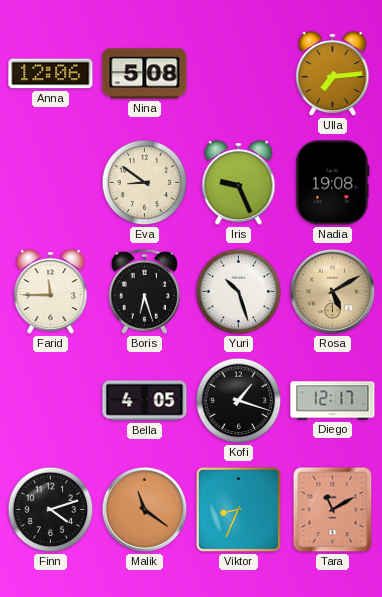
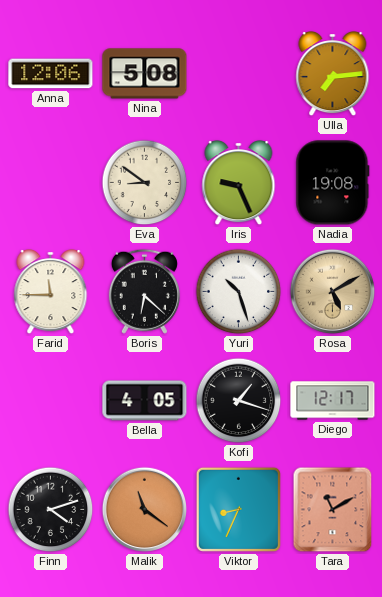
Boris: 6:27 -> 6:22
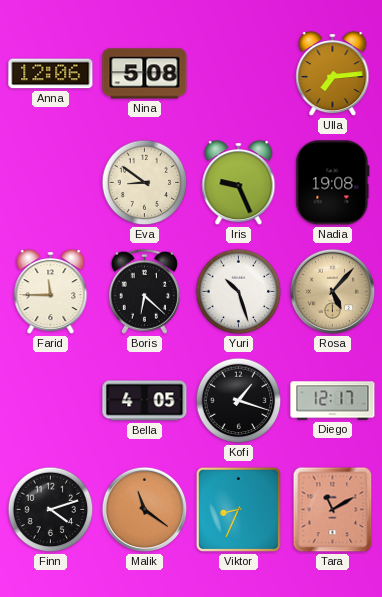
Rosa: 5:10 -> 5:07
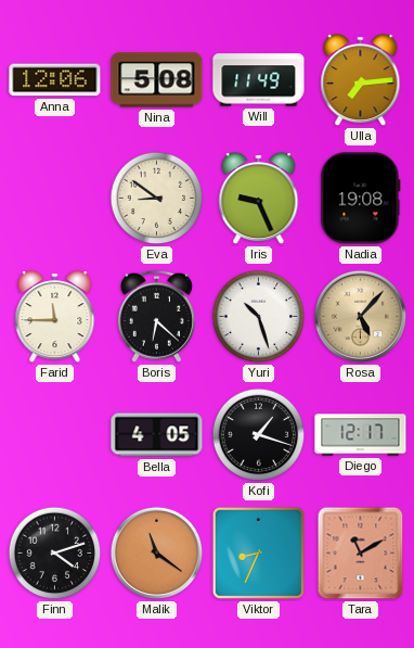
Will: none -> 11:49
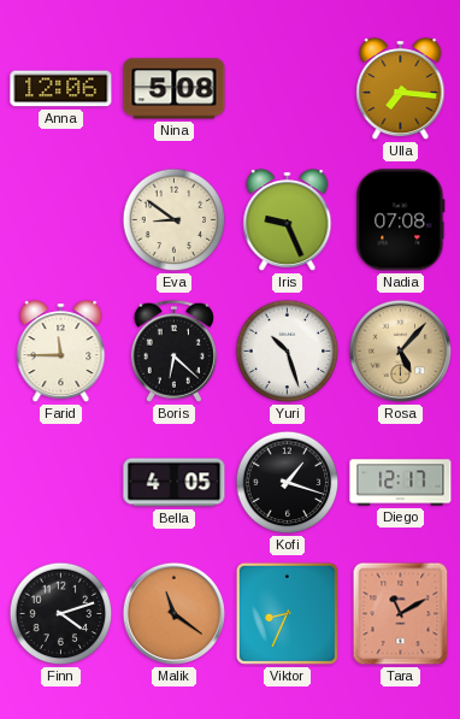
Will: 11:49 -> none
Ulla: 7:14 -> 7:16
Nadia: 19:08 -> 07:08
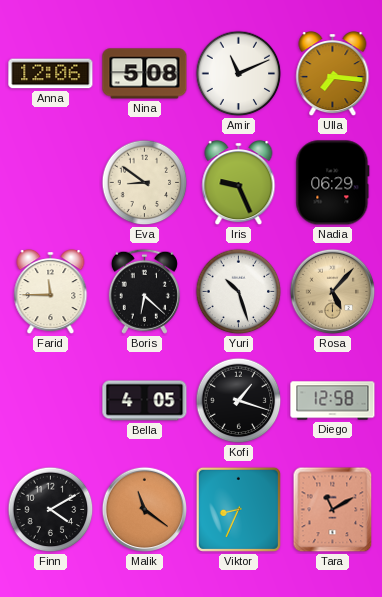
Amir: none -> 11:11
Nadia: 07:08 -> 06:29
Diego: 12:17 -> 12:58
Finn: 4:12 -> 4:10
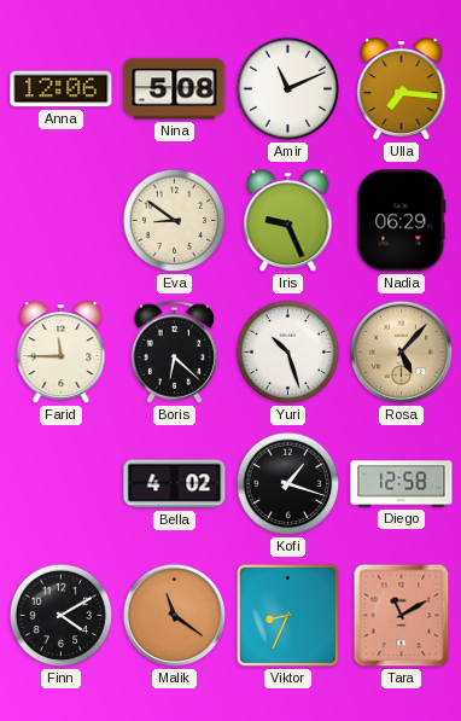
Bella: 4:05 -> 4:02
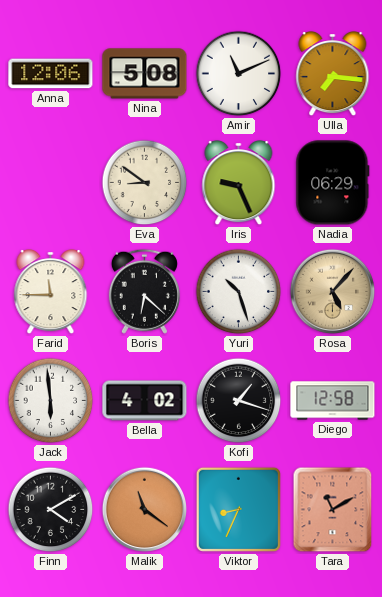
Jack: none -> 5:59
